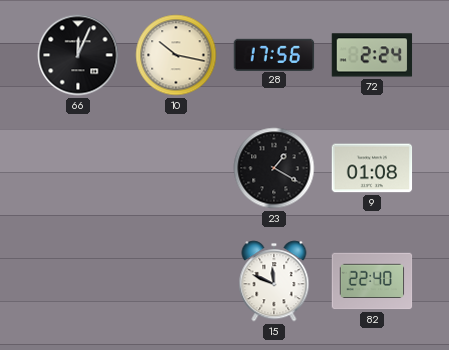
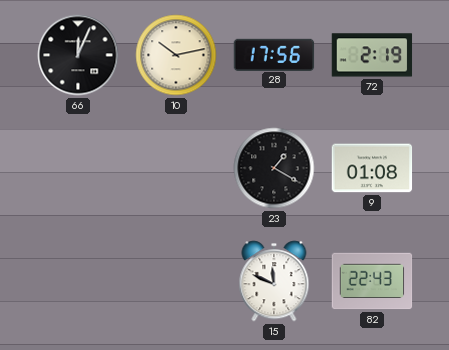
10: 10:17 -> 10:13
72: 2:24 -> 2:19
82: 22:40 -> 22:43
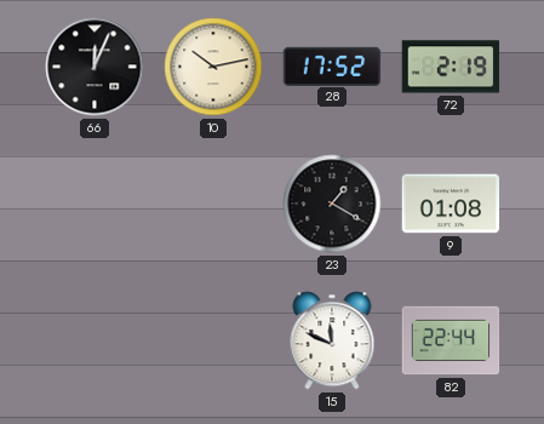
28: 17:56 -> 17:52
82: 22:43 -> 22:44
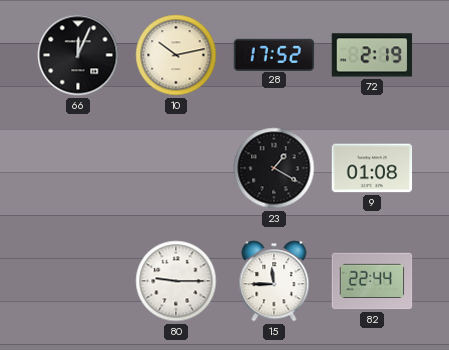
80: none -> 9:15
15: 11:49 -> 11:45
